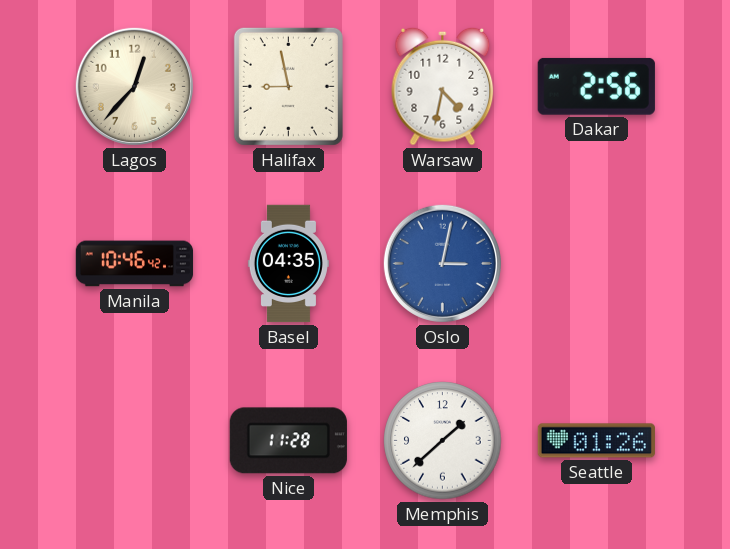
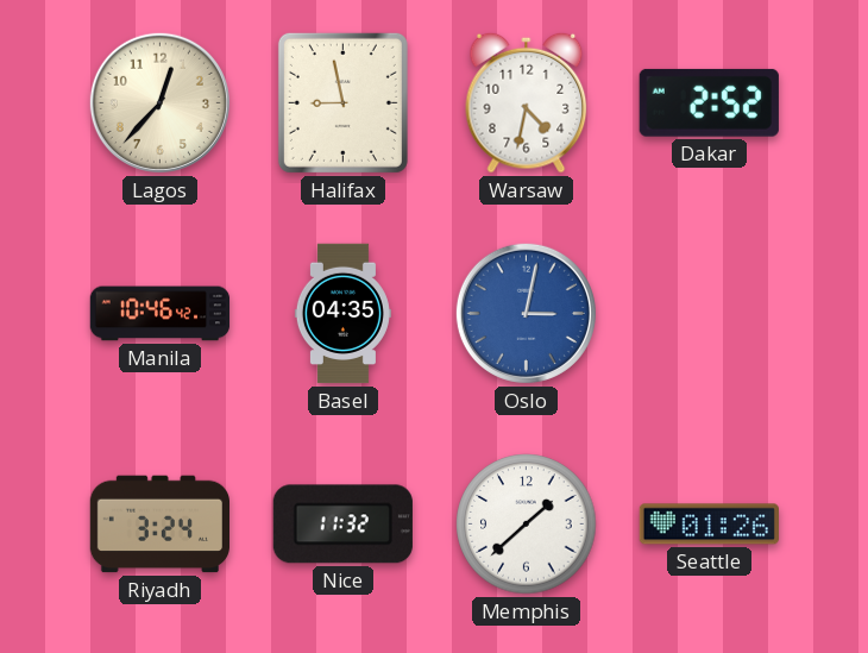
Dakar: 2:56 -> 2:52
Riyadh: none -> 3:24
Nice: 11:28 -> 11:32
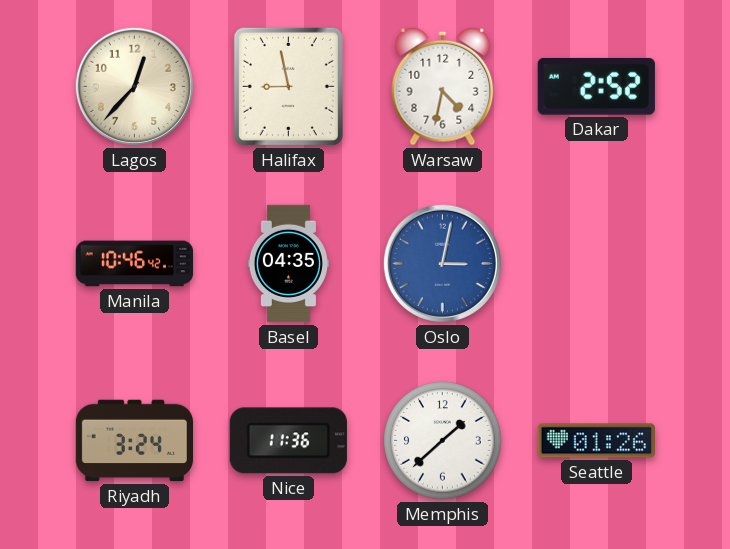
Nice: 11:32 -> 11:36
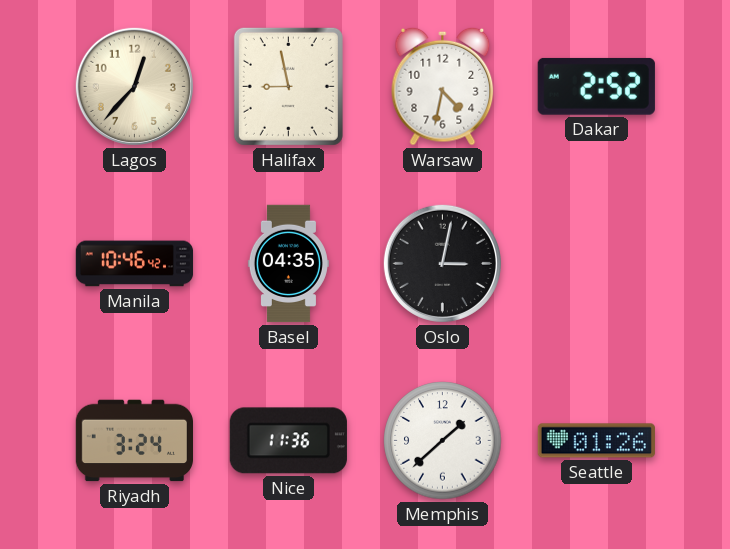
Oslo dial: blue -> black
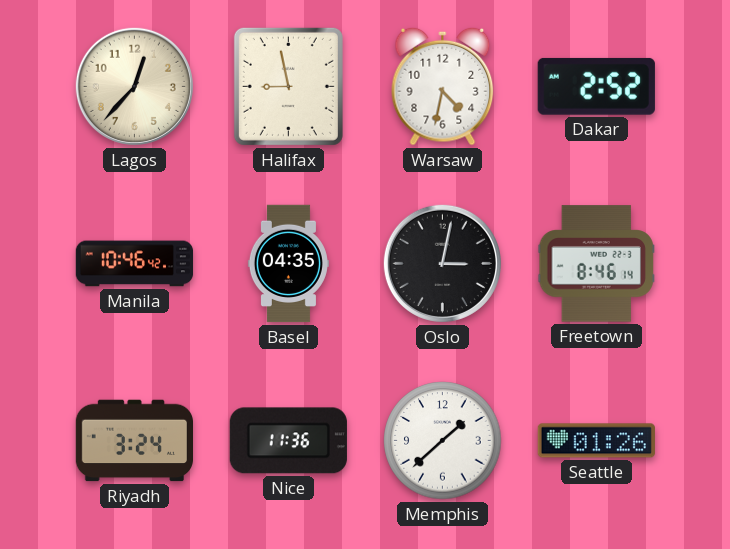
Freetown: none -> 8:46
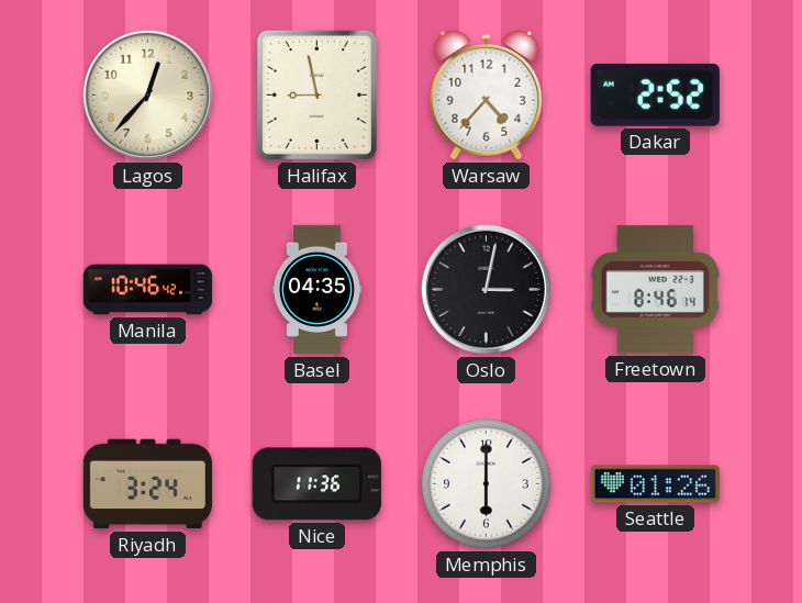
Warsaw: 4:32 -> 4:37
Memphis: 1:38 -> 6:00
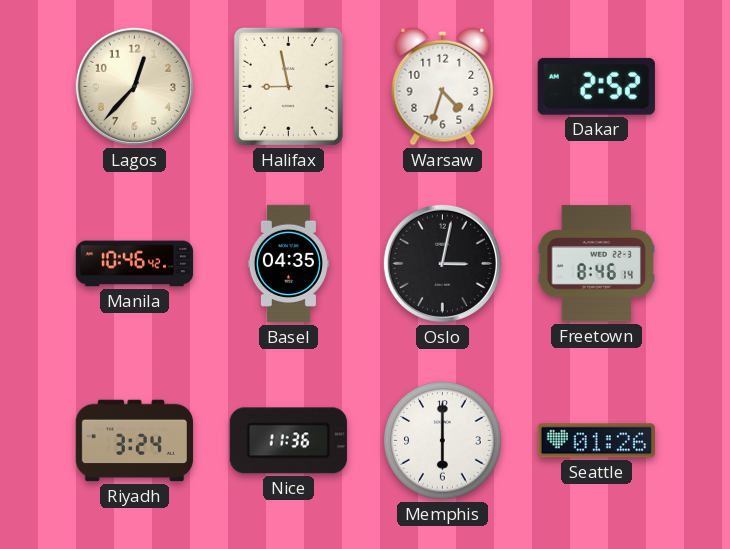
Warsaw: 4:37 -> 4:33
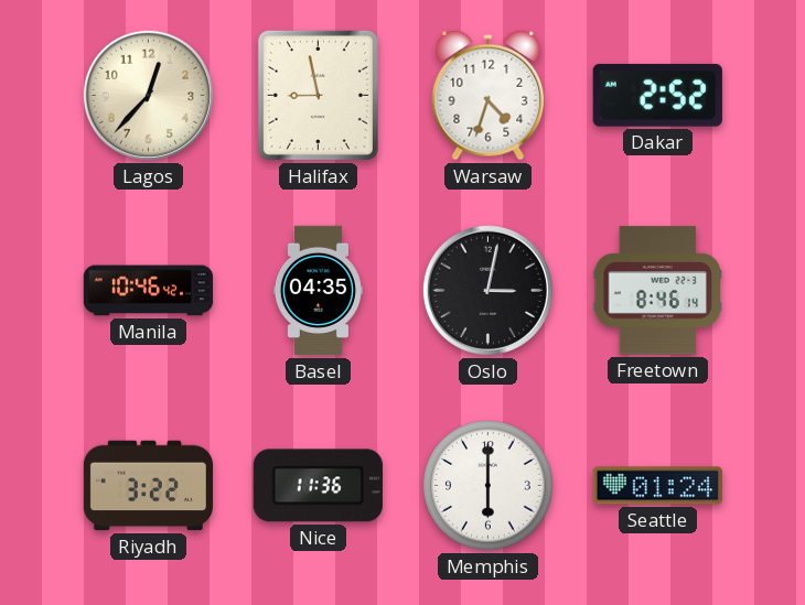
Riyadh: 3:24 -> 3:22
Seattle: 01:26 -> 01:24
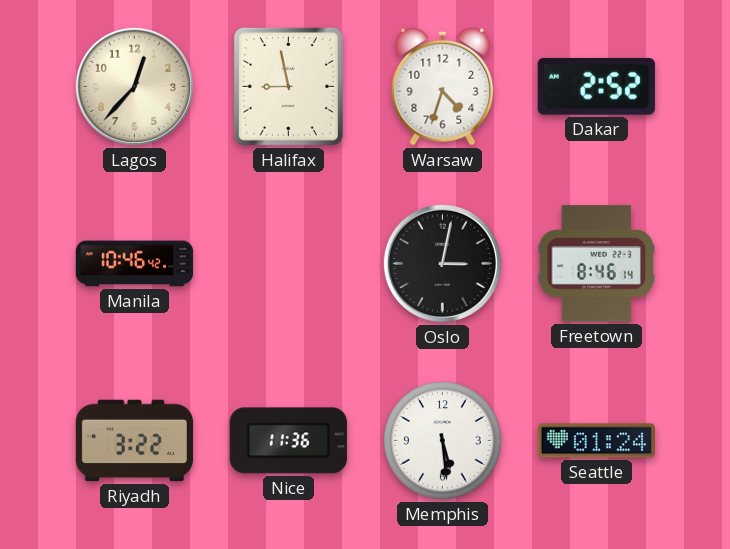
Basel: 04:35 -> none
Memphis: 6:00 -> 5:29
